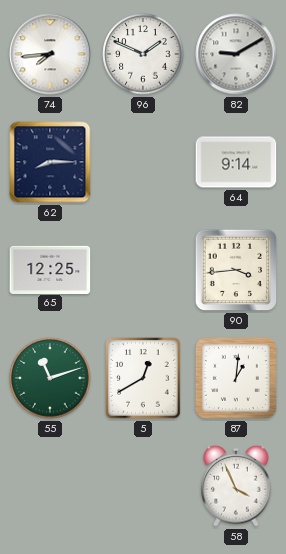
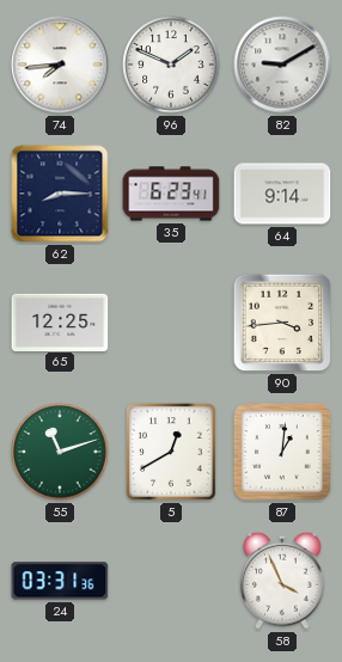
35: none -> 6:23
24: none -> 03:31
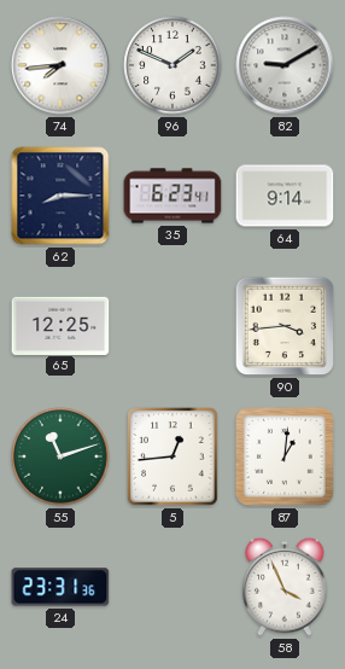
5: 12:40 -> 12:44
24: 03:31 -> 23:31
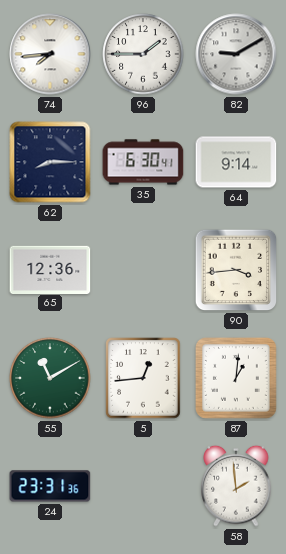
96: 1:49 -> 1:45
35: 6:23 -> 6:30
65: 12:25 -> 12:36
55: 11:12 -> 11:10
58: 3:56 -> 1:59
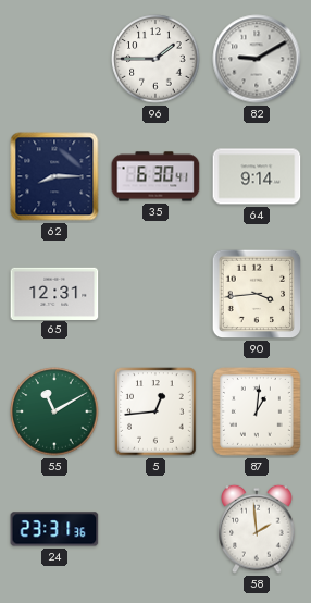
74: 7:44 -> none
65: 12:36 -> 12:31
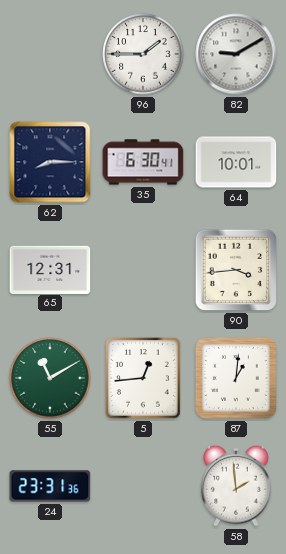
64: 9:14 -> 10:01
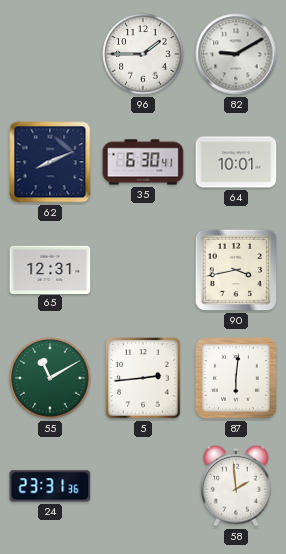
62: 8:15 -> 8:11
90: 3:44 -> 3:43
5: 12:44 -> 2:44
87: 1:01 -> 6:01
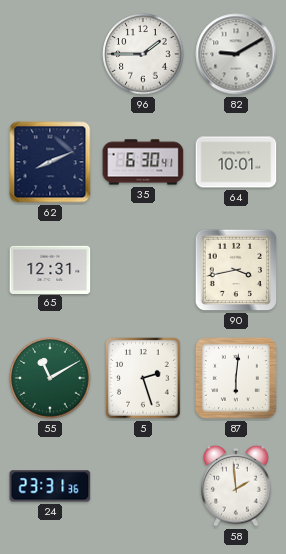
5: 2:44 -> 2:27
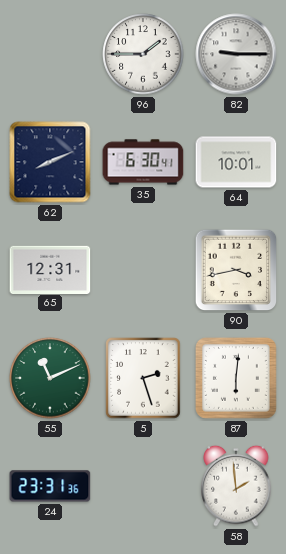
82: 9:10 -> 9:15
55: 11:10 -> 11:11
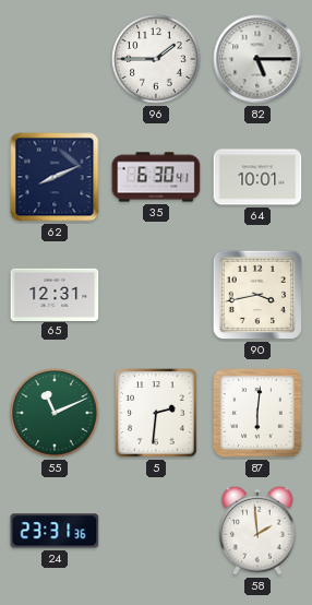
82: 9:15 -> 5:15
5: 2:27 -> 2:31
